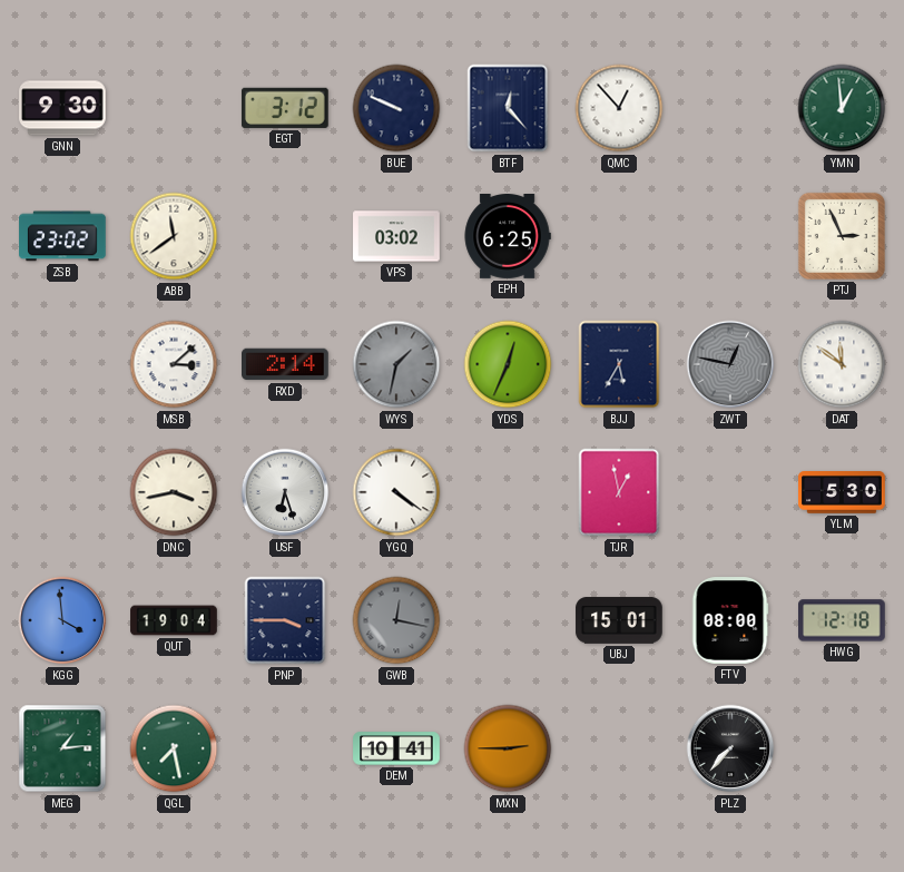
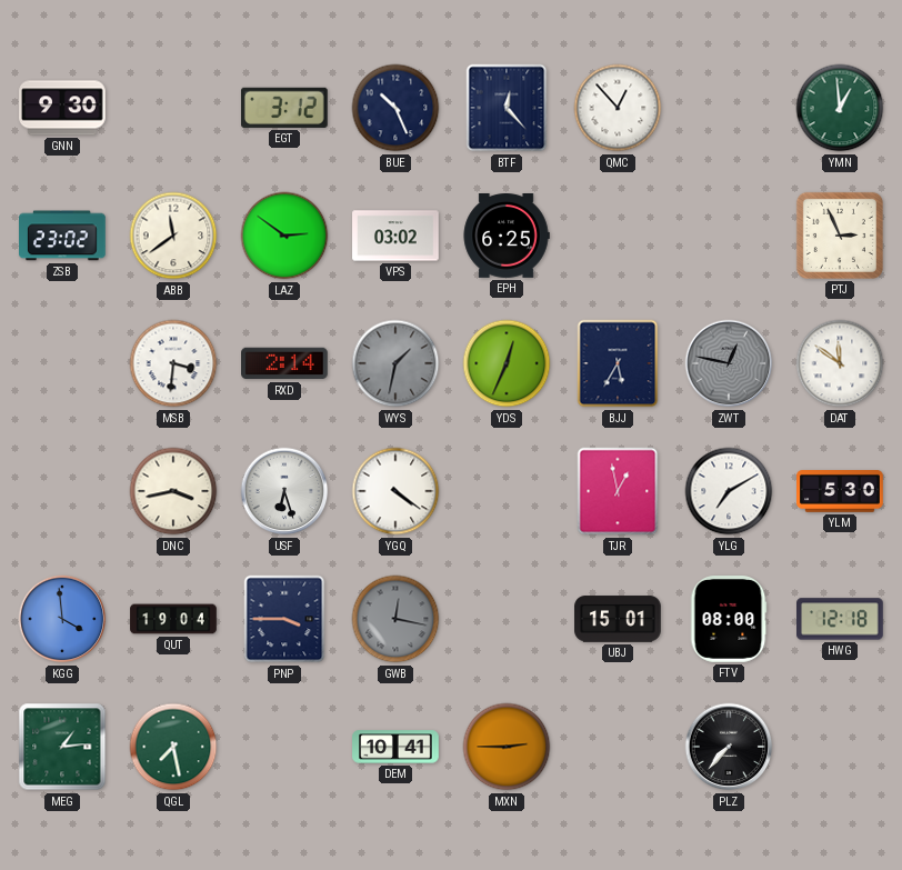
BUE: 9:49 -> 10:26
LAZ: none -> 2:51
MSB: 3:08 -> 3:31
YLG: none -> 7:10
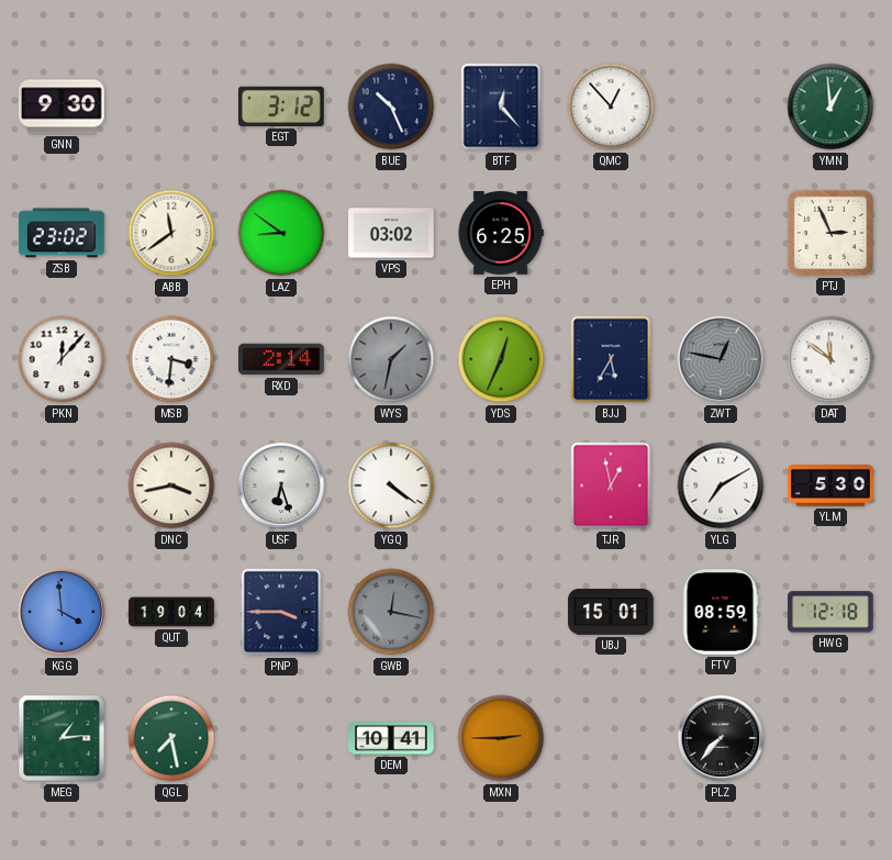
LAZ: 2:51 -> 8:51
PKN: none -> 12:07
FTV: 08:00 -> 08:59
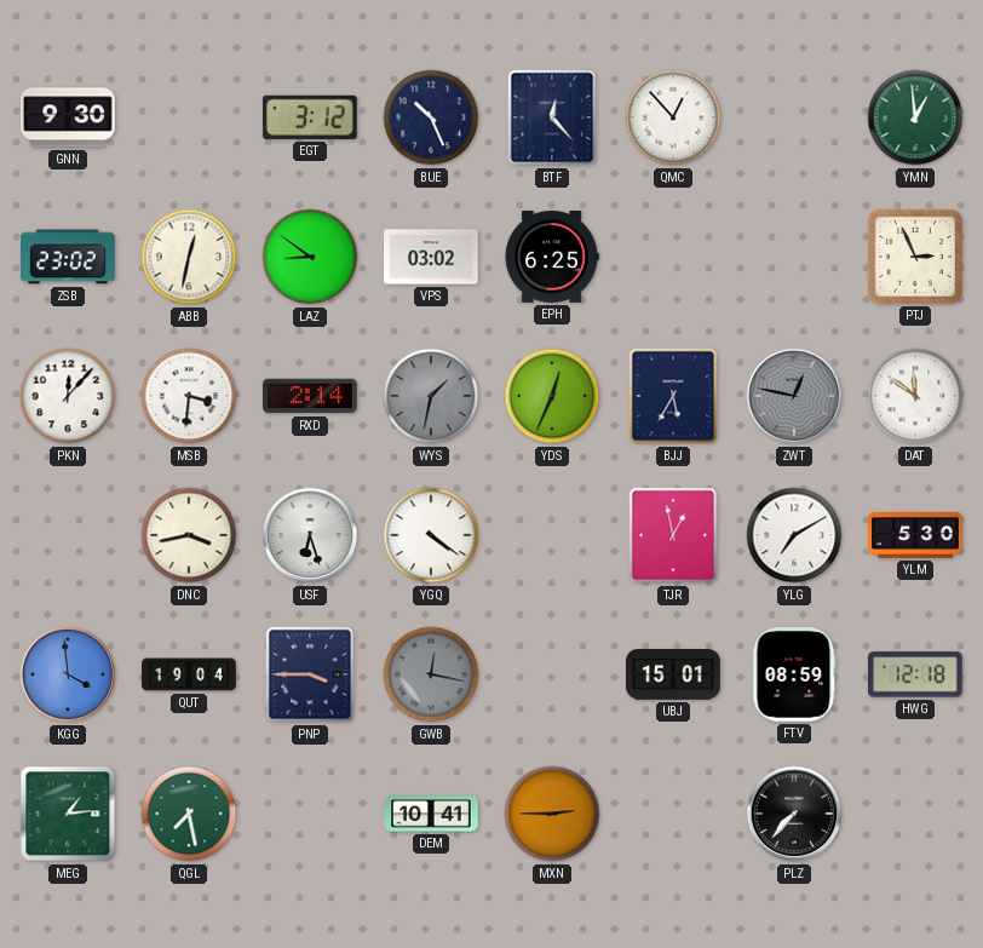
ABB: 11:39 -> 12:32
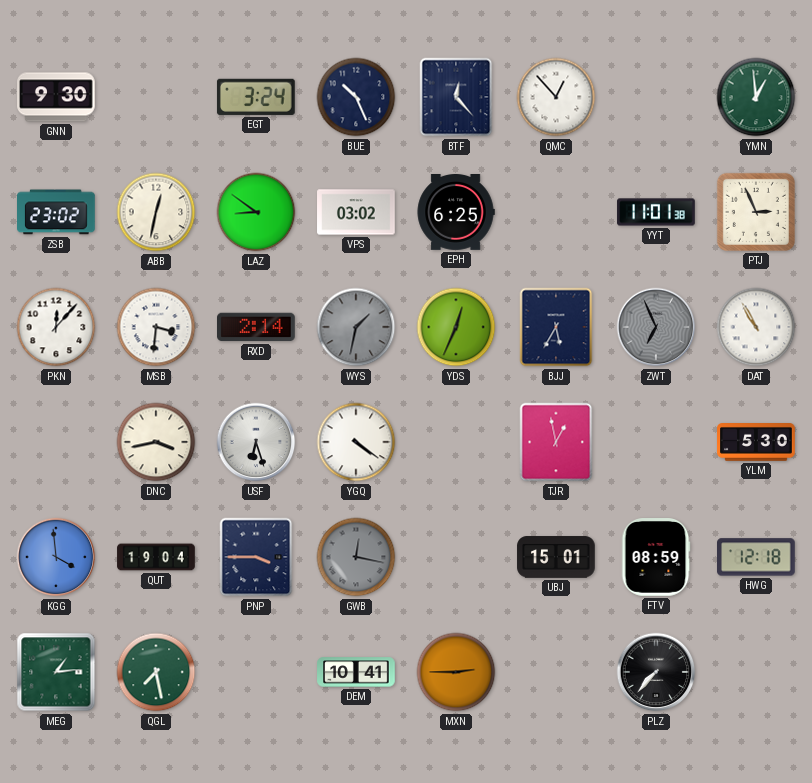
EGT: 3:12 -> 3:24
YYT: none -> 11:01
ZWT: 12:47 -> 6:56
DAT: 11:51 -> 10:55
YLG: 7:10 -> none
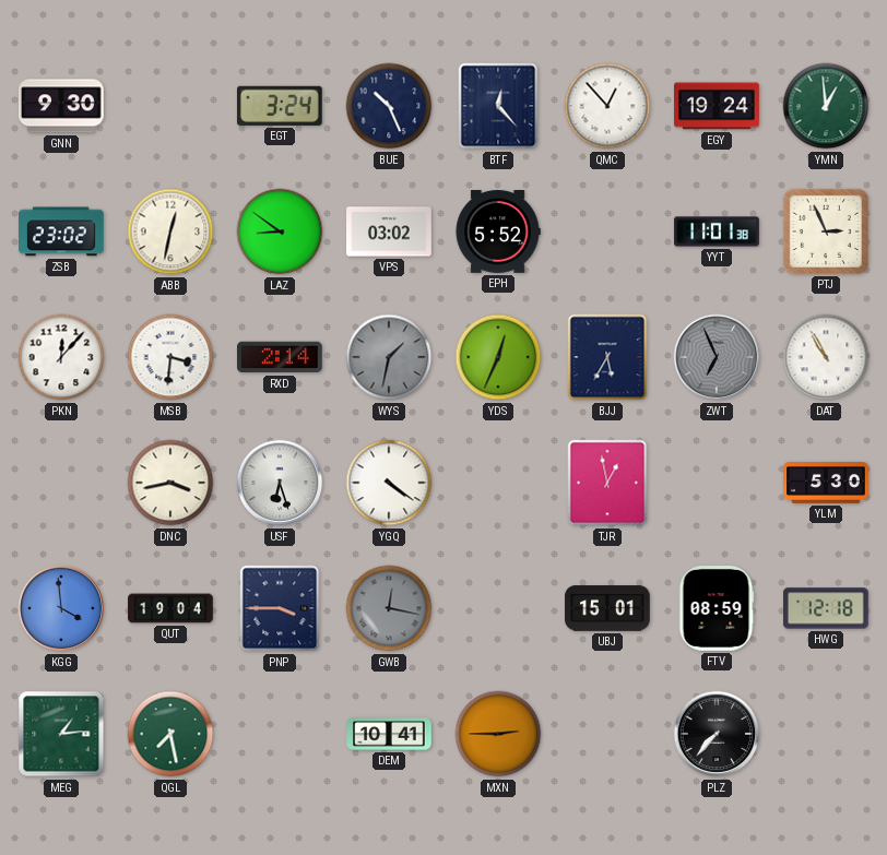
EGY: none -> 19:24
EPH: 6:25 -> 5:52
